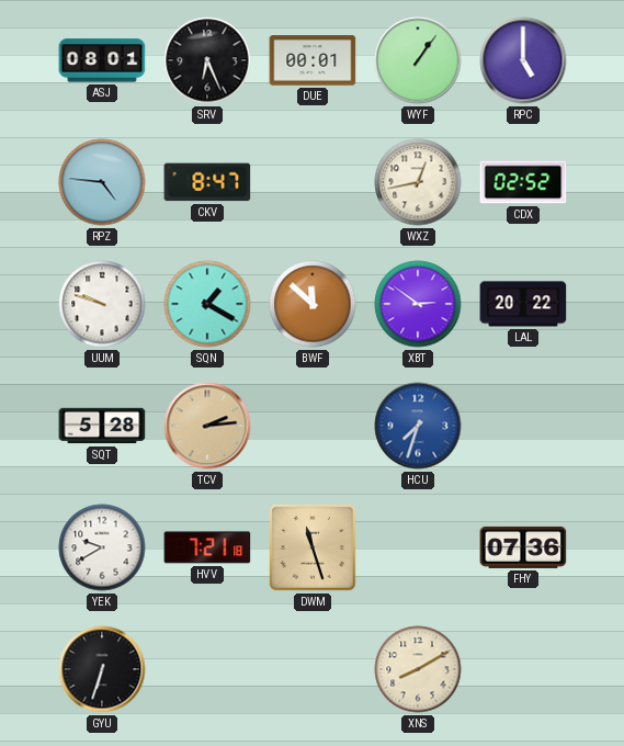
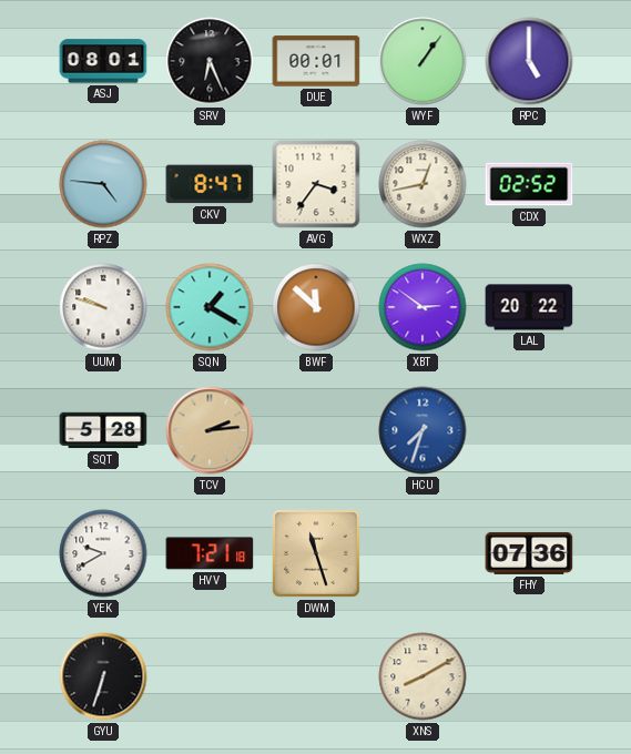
AVG: none -> 3:36
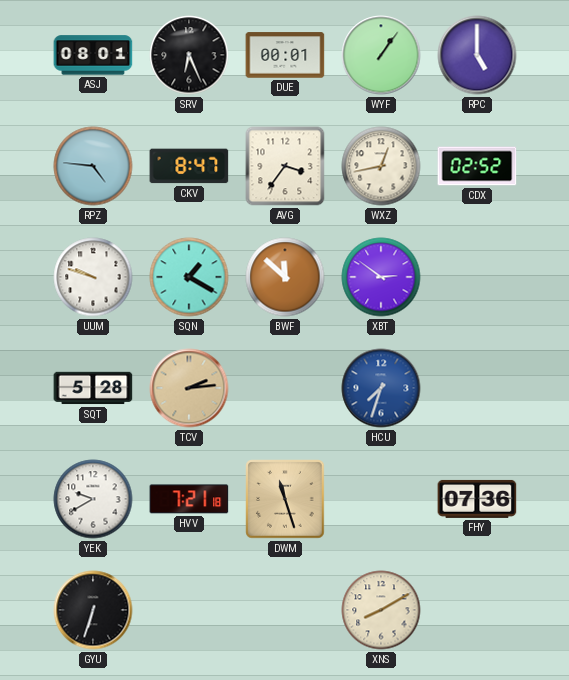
LAL: 20:22 -> none
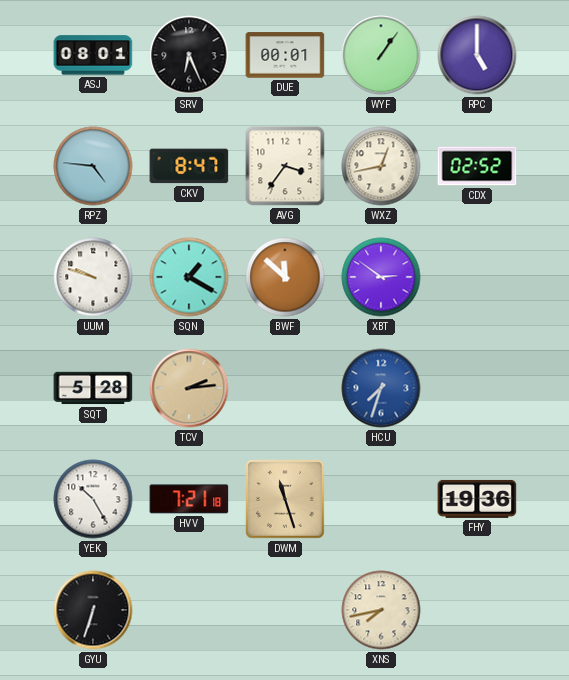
YEK: 9:40 -> 10:25
FHY: 07:36 -> 19:36
XNS: 8:10 -> 7:43
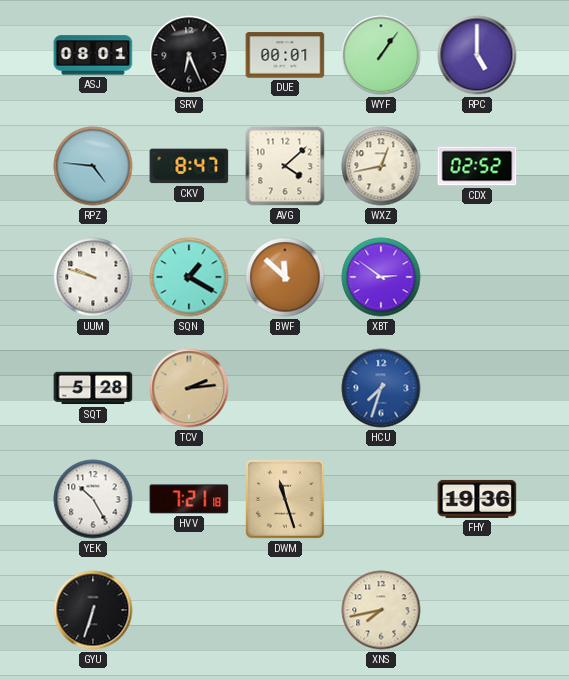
AVG: 3:36 -> 4:08
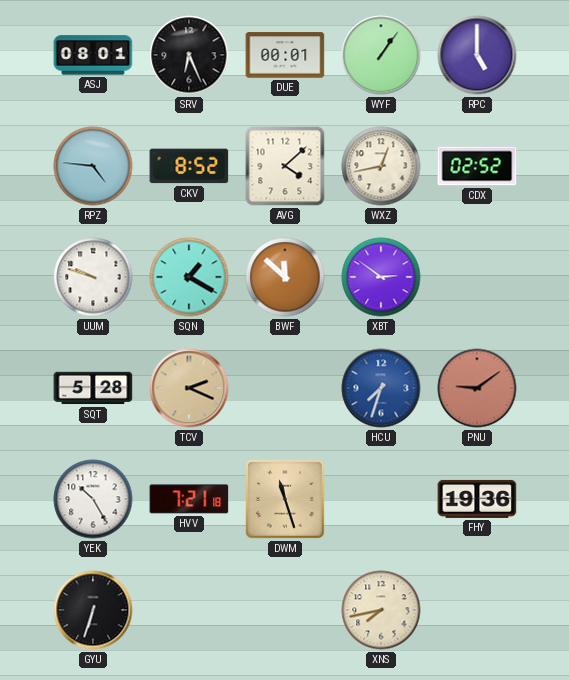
CKV: 8:47 -> 8:52
TCV: 2:14 -> 2:19
PNU: none -> 9:09
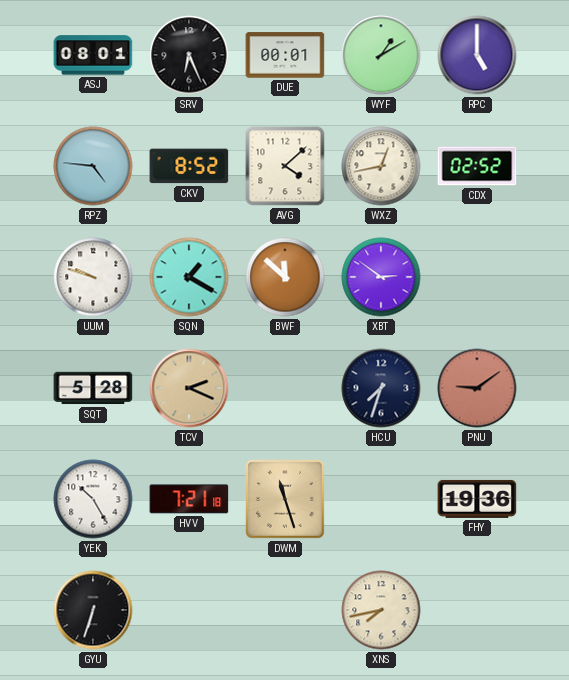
WYF: 1:06 -> 1:10
HCU dial: blue -> navy
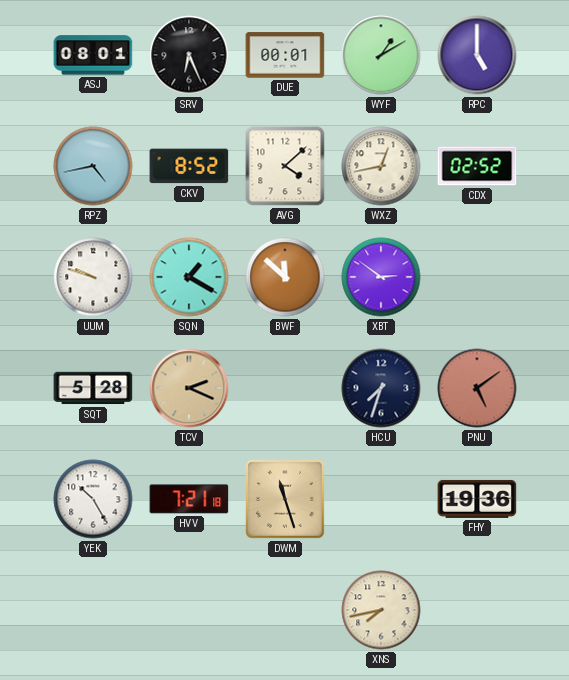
RPZ: 4:46 -> 4:43
PNU: 9:09 -> 5:09
GYU: 6:33 -> none
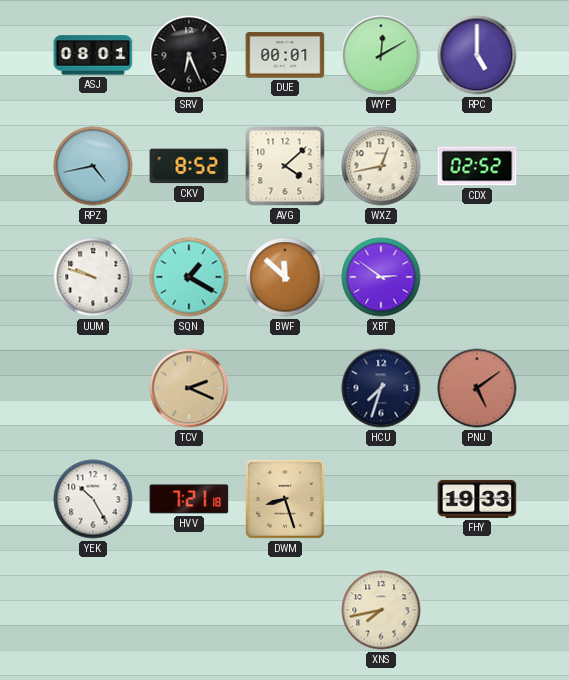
WYF: 1:10 -> 12:10
SQT: 5:28 -> none
DWM: 11:27 -> 8:27
FHY: 19:36 -> 19:33
